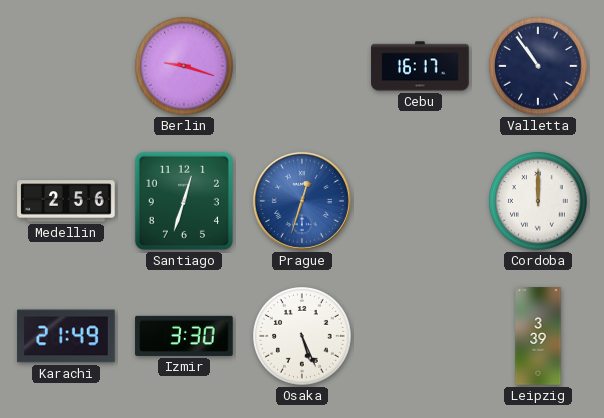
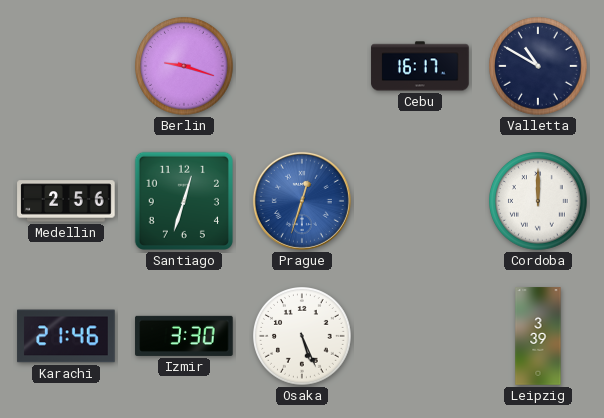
Valletta: 10:54 -> 10:50
Karachi: 21:49 -> 21:46
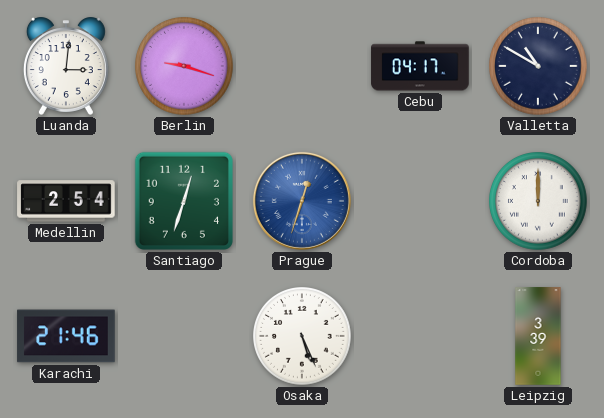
Luanda: none -> 3:01
Cebu: 16:17 -> 04:17
Medellin: 2:56 -> 2:54
Izmir: 3:30 -> none
